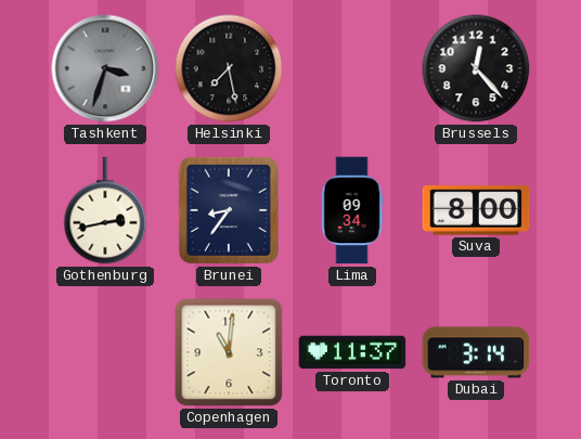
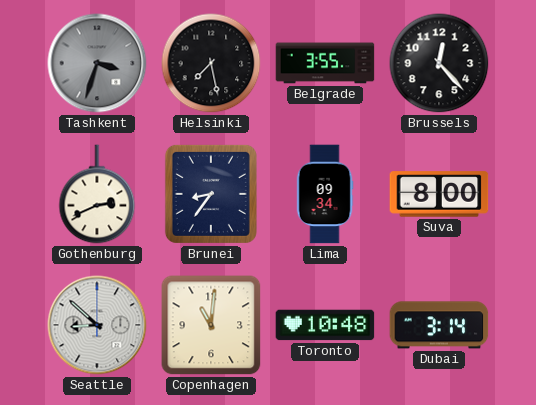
Belgrade: none -> 3:55
Gothenburg: 2:43 -> 2:41
Seattle: none -> 8:52
Toronto: 11:37 -> 10:48
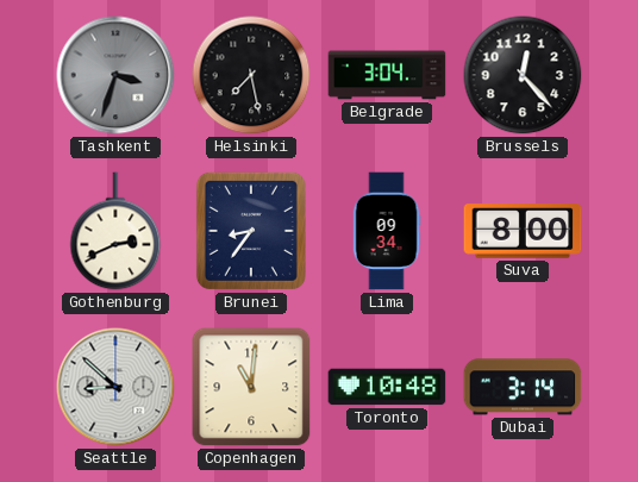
Belgrade: 3:55 -> 3:04
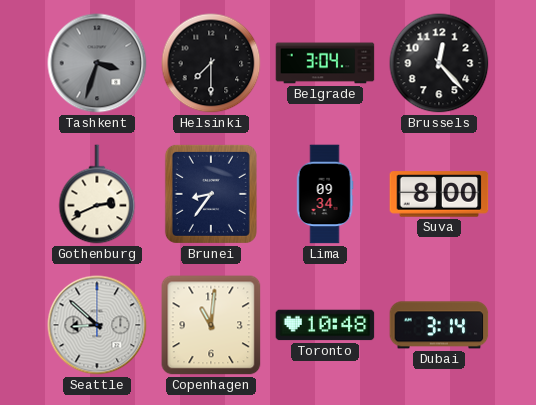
Helsinki: 7:28 -> 7:30
